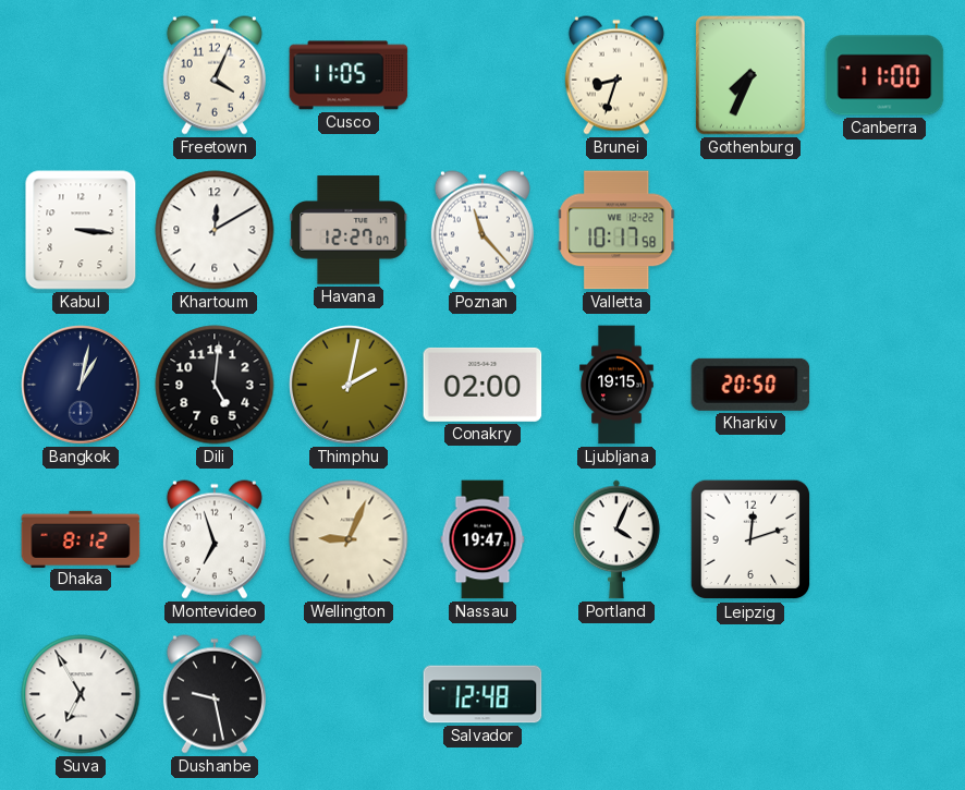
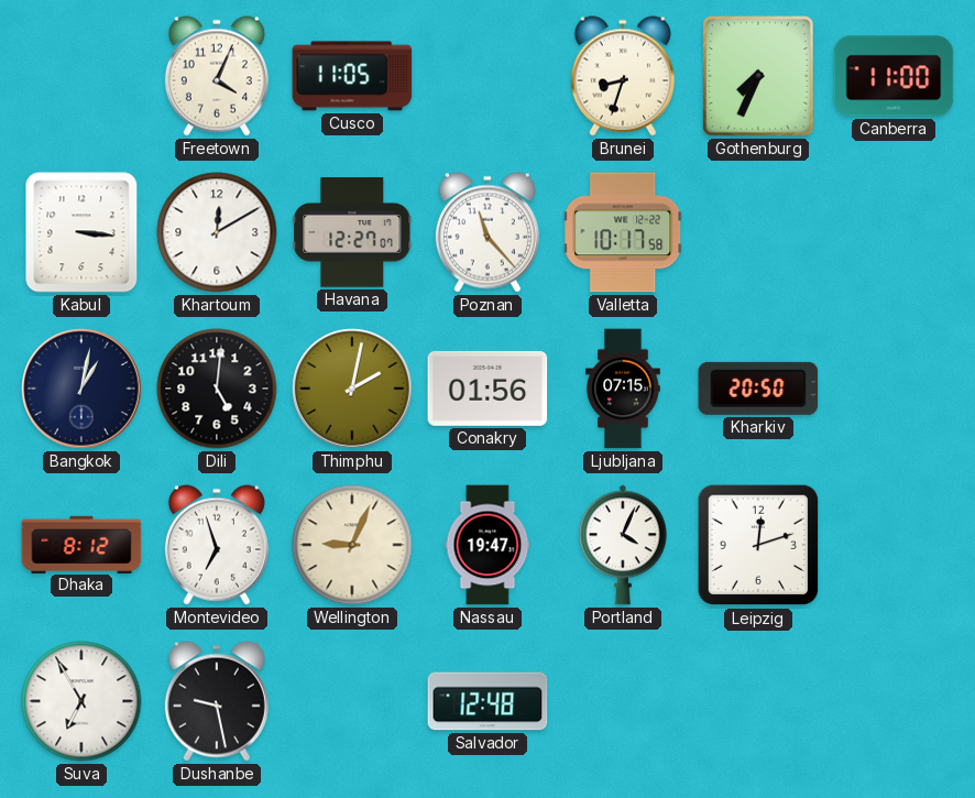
Conakry: 02:00 -> 01:56
Ljubljana: 19:15 -> 07:15
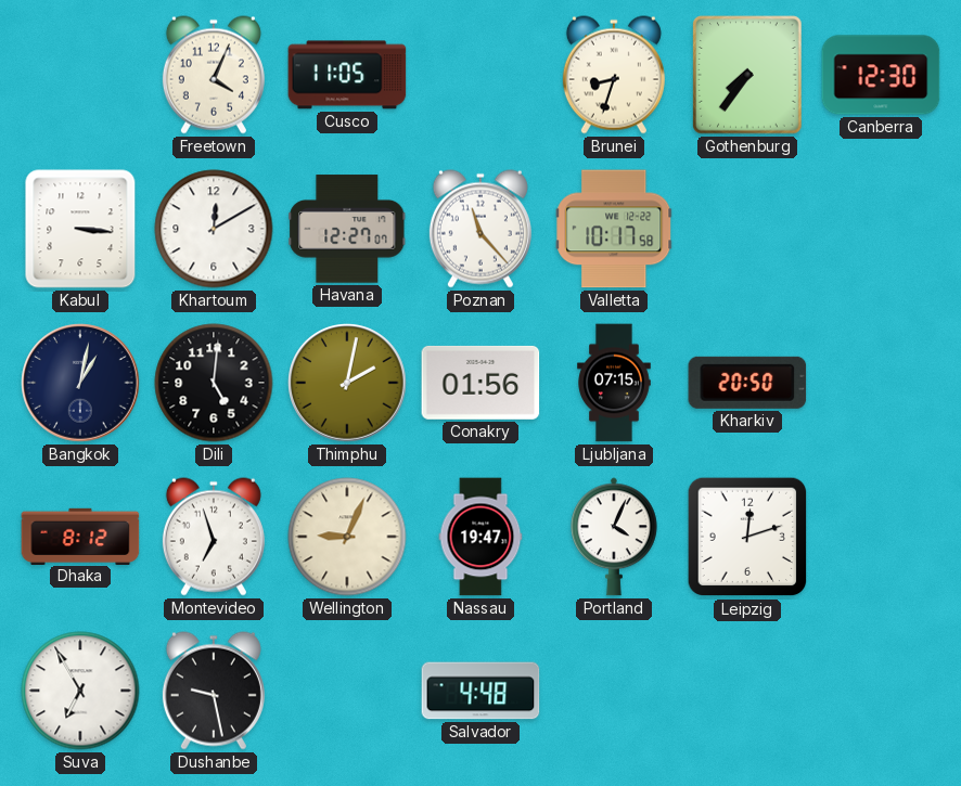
Gothenburg: 7:34 -> 7:36
Canberra: 11:00 -> 12:30
Salvador: 12:48 -> 4:48
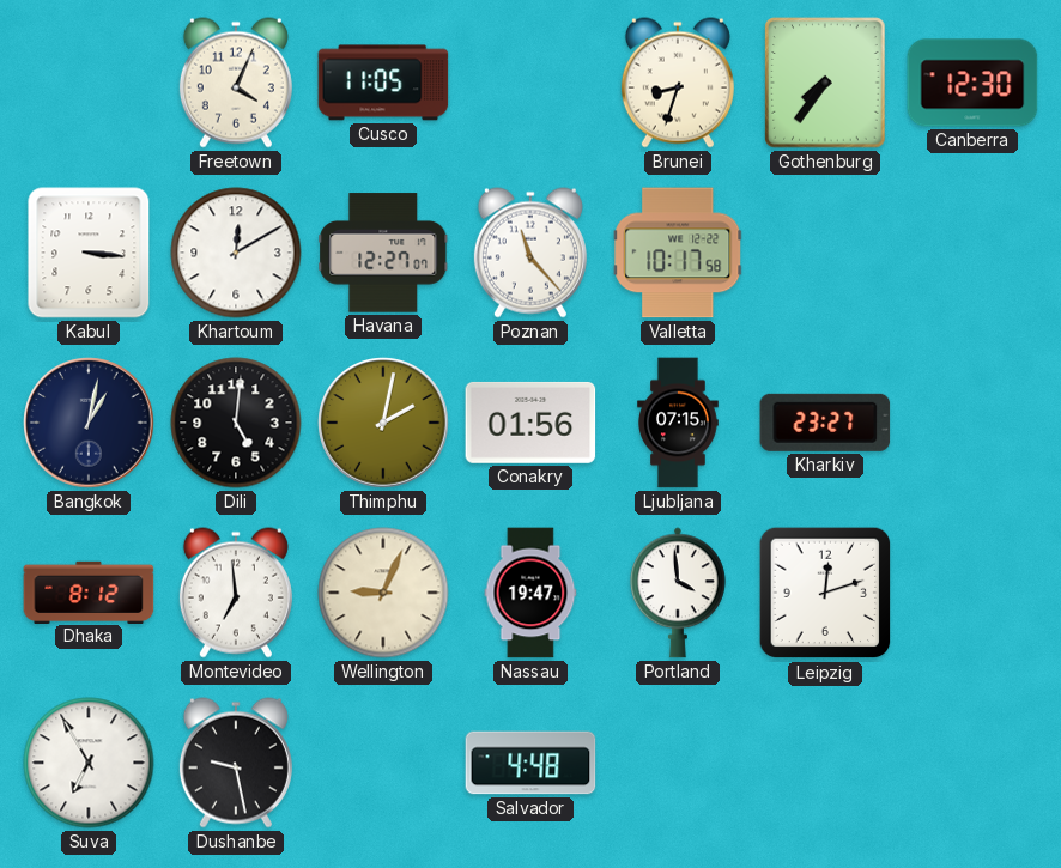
Kharkiv: 20:50 -> 23:27
Montevideo: 6:57 -> 6:59
Portland: 4:04 -> 3:59
